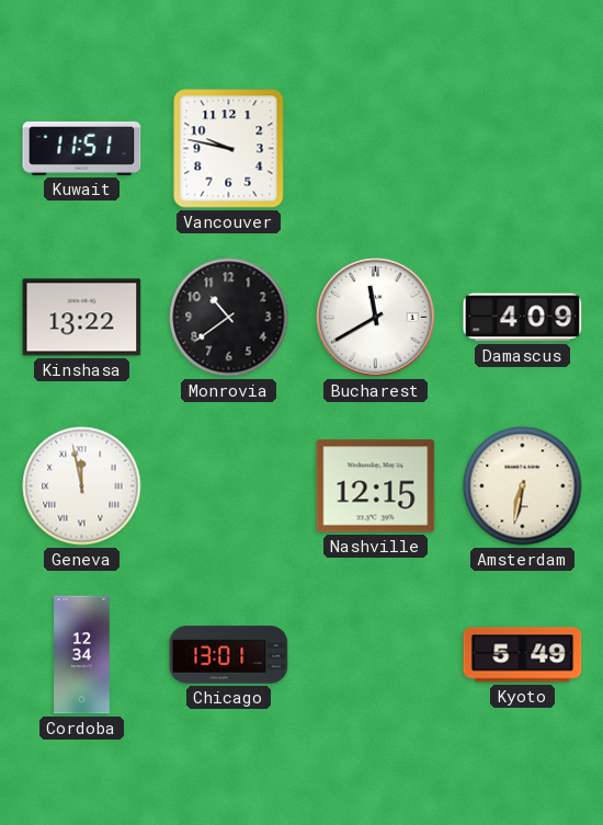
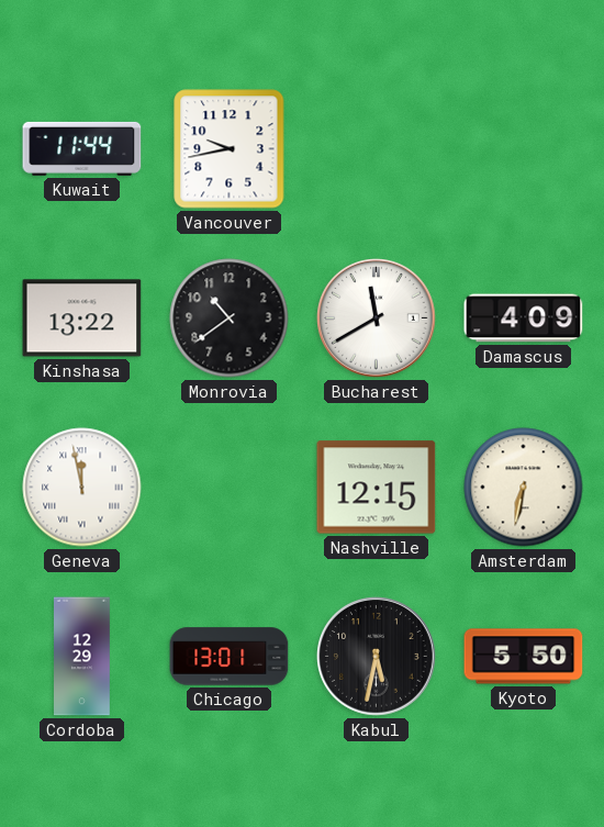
Kuwait: 11:51 -> 11:44
Vancouver: 9:47 -> 9:43
Cordoba: 12:34 -> 12:29
Kabul: none -> 5:32
Kyoto: 5:49 -> 5:50
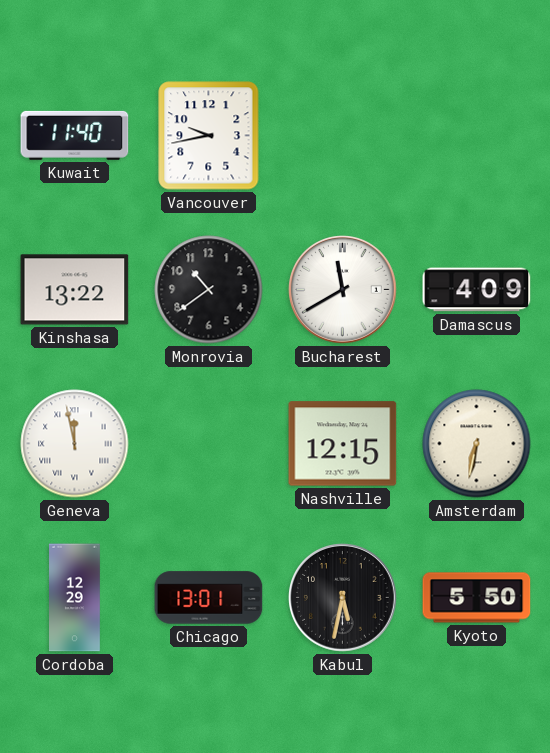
Kuwait: 11:44 -> 11:40
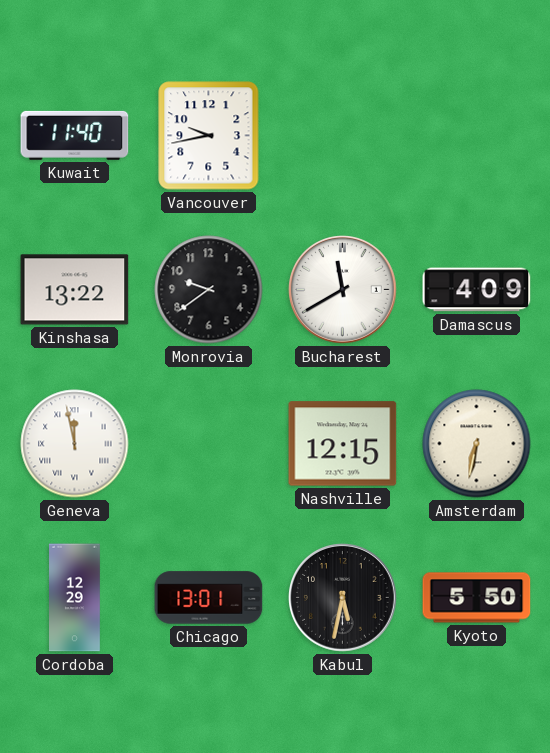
Monrovia: 10:39 -> 9:39
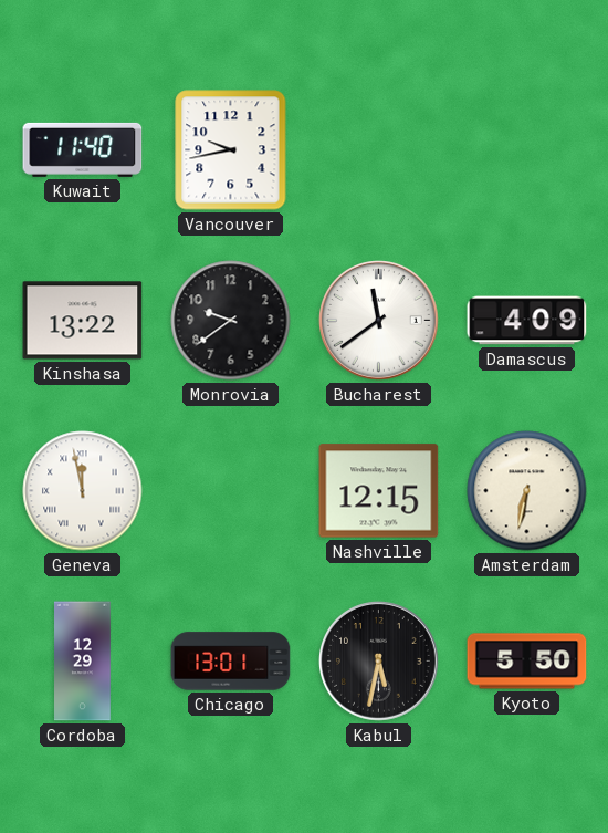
Bucharest: 11:40 -> 11:39
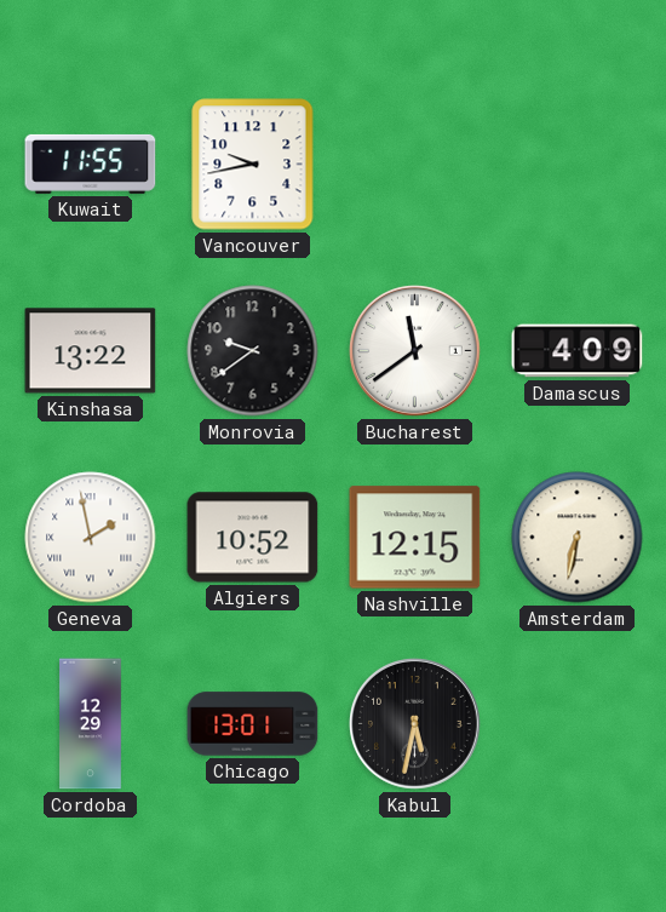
Kuwait: 11:40 -> 11:55
Geneva: 11:58 -> 1:58
Algiers: none -> 10:52
Kyoto: 5:50 -> none
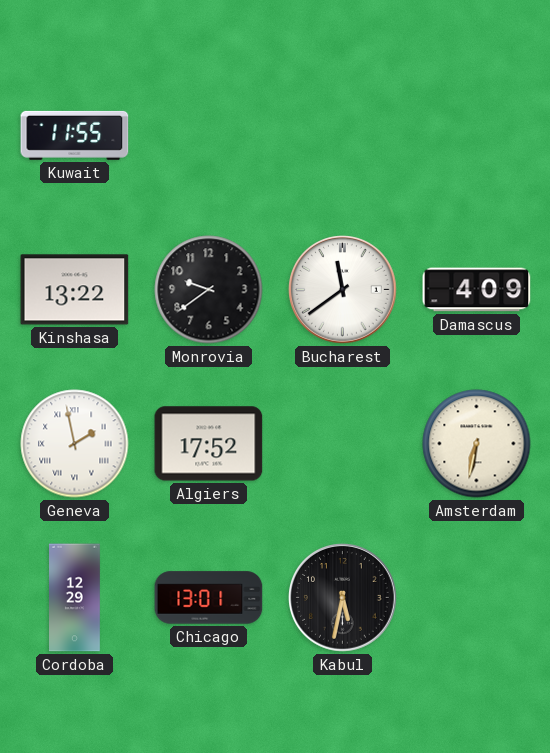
Vancouver: 9:43 -> none
Algiers: 10:52 -> 17:52
Nashville: 12:15 -> none
